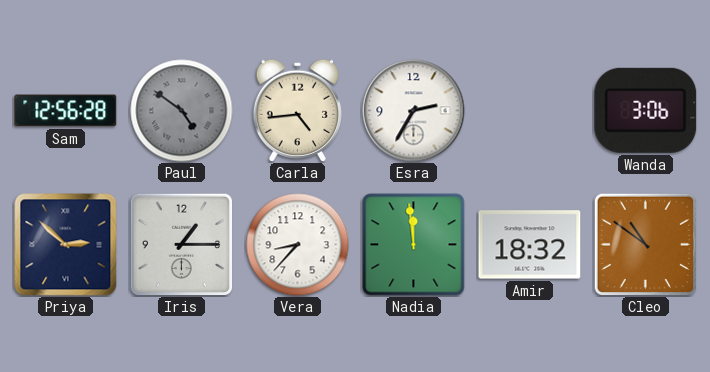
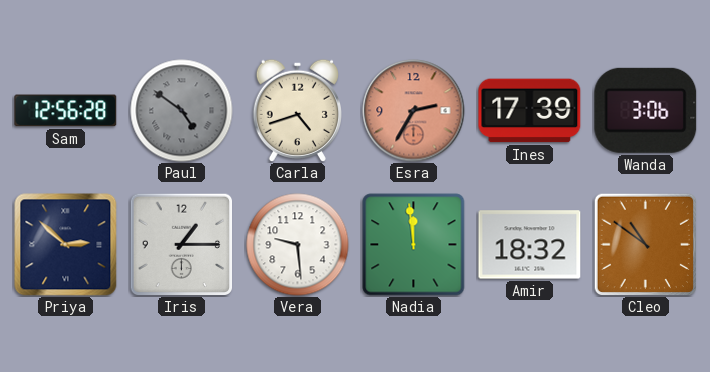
Carla: 4:44 -> 4:42
Esra dial: white -> salmon
Ines: none -> 17:39
Vera: 8:37 -> 9:29
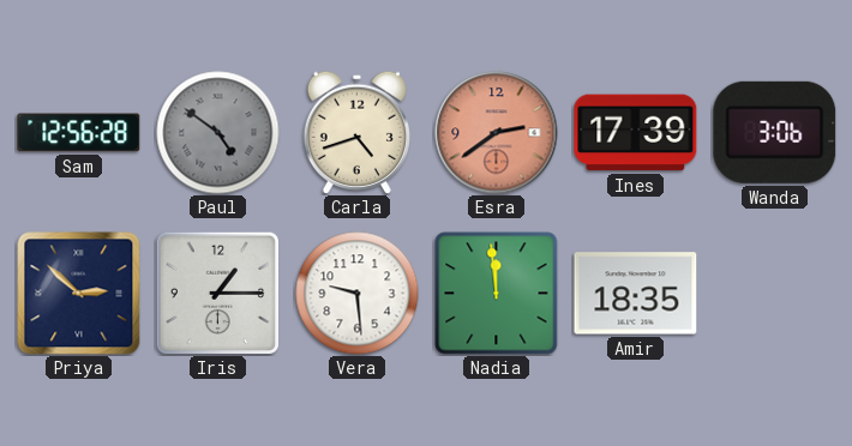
Esra: 2:35 -> 2:39
Amir: 18:32 -> 18:35
Cleo: 10:51 -> none
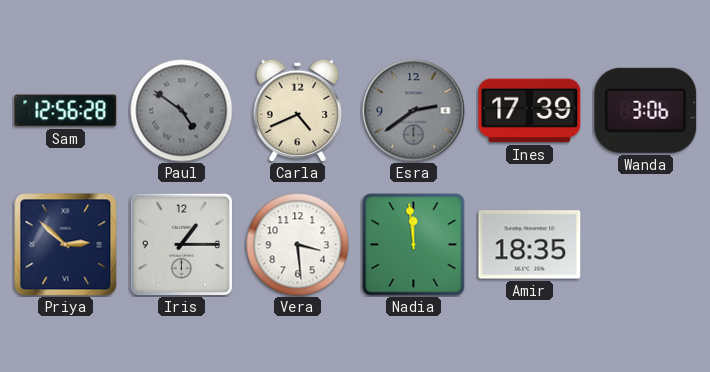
Carla: 4:42 -> 4:41
Esra dial: salmon -> grey
Vera: 9:29 -> 3:29
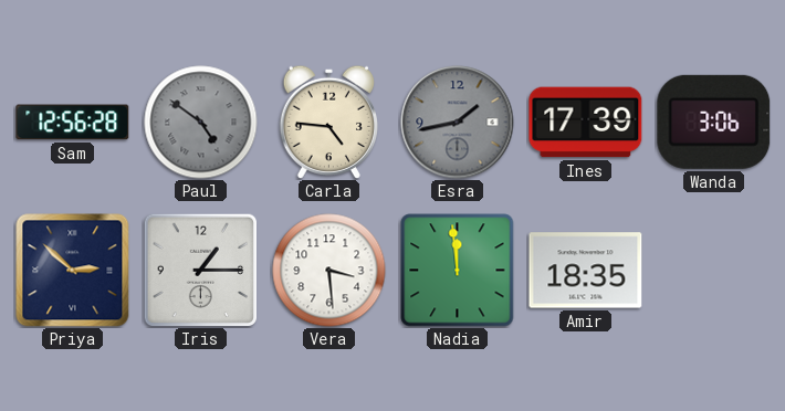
Carla: 4:41 -> 4:46
Esra: 2:39 -> 1:43
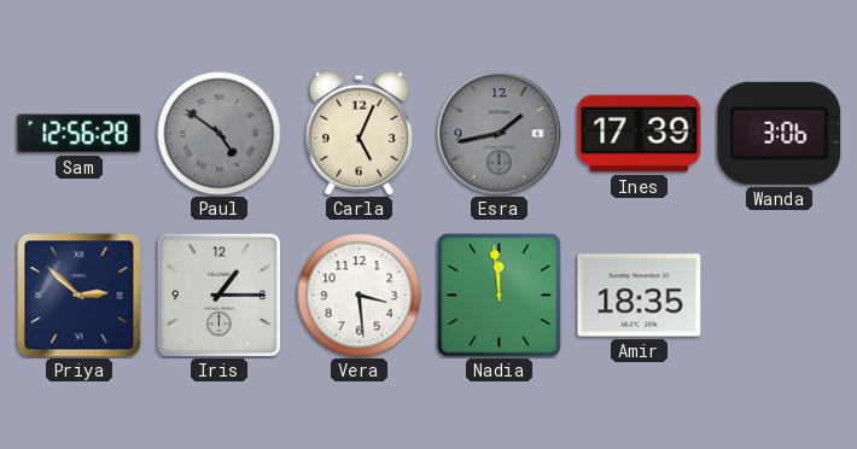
Carla: 4:46 -> 5:04
